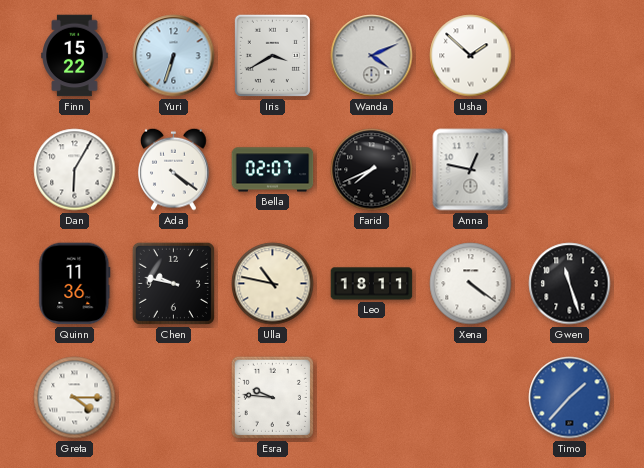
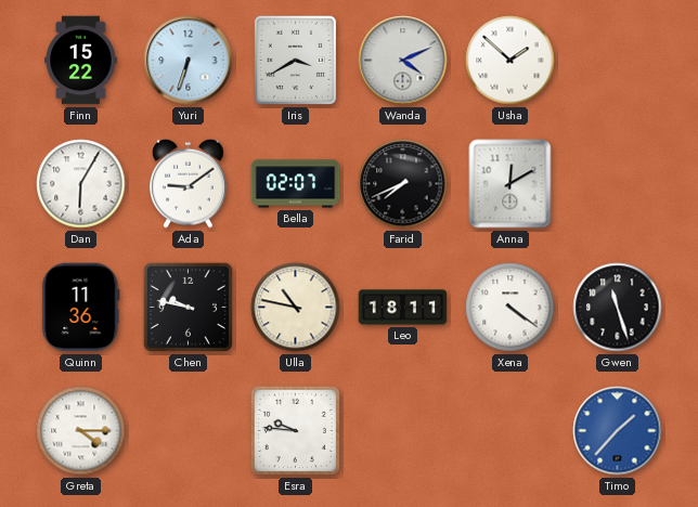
Ada: 4:21 -> 9:09
Anna: 12:47 -> 12:10
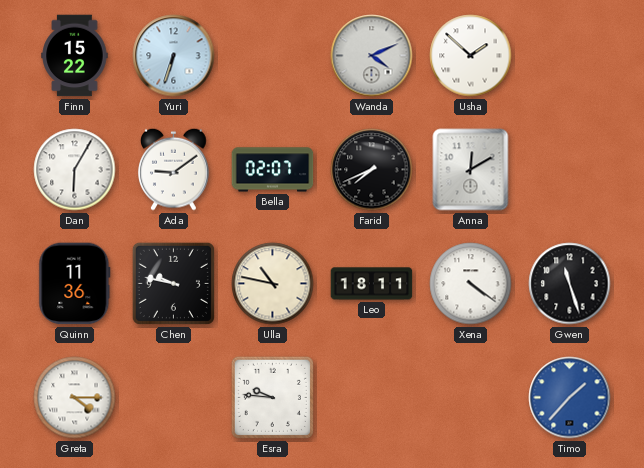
Iris: 3:40 -> none
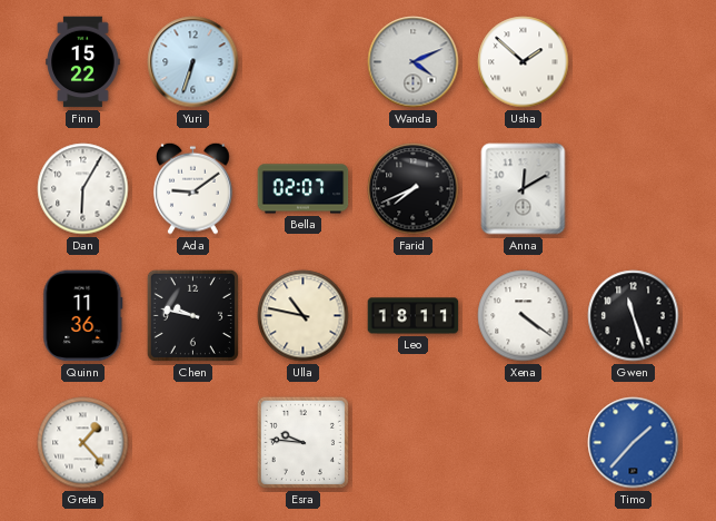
Greta: 4:15 -> 1:23
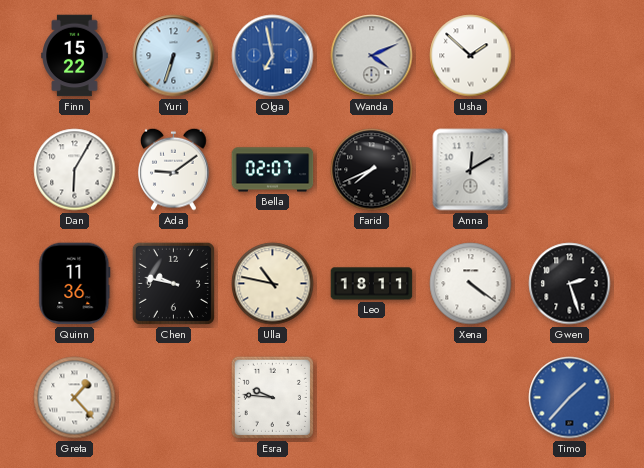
Olga: none -> 6:58
Gwen: 11:27 -> 2:27
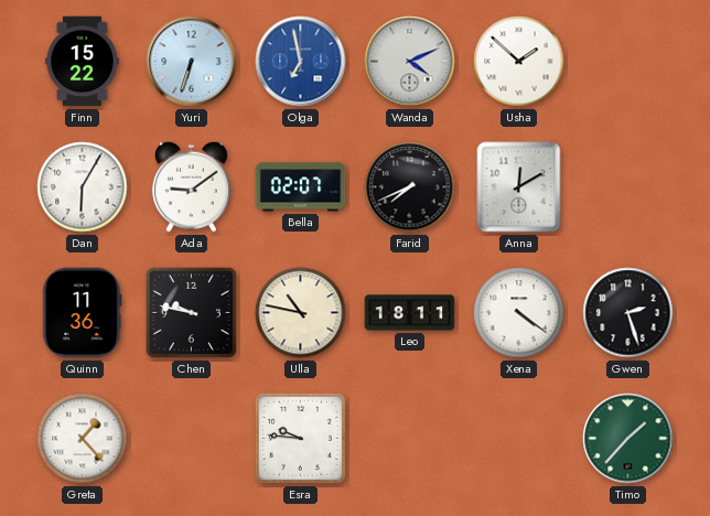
Timo dial: blue -> green
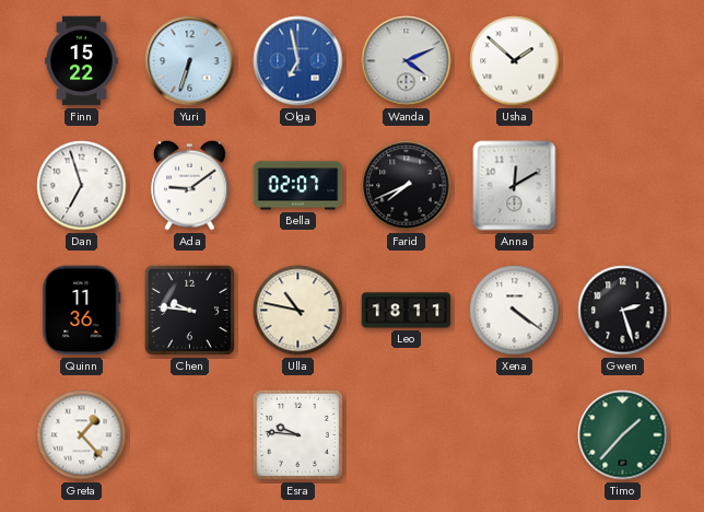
Dan: 6:05 -> 6:57
Chen: 9:47 -> 9:46
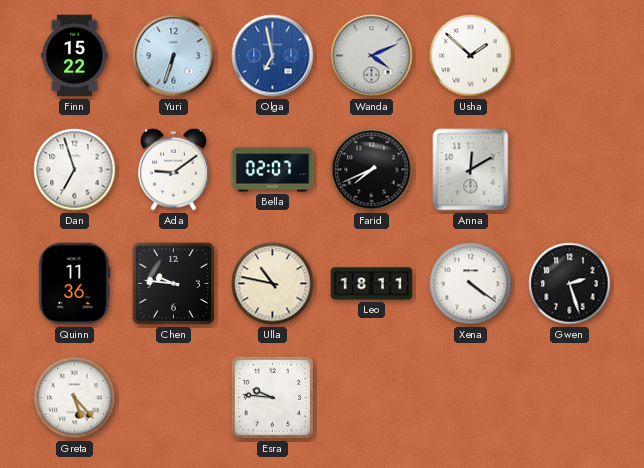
Greta: 1:23 -> 5:23
Timo: 1:37 -> none
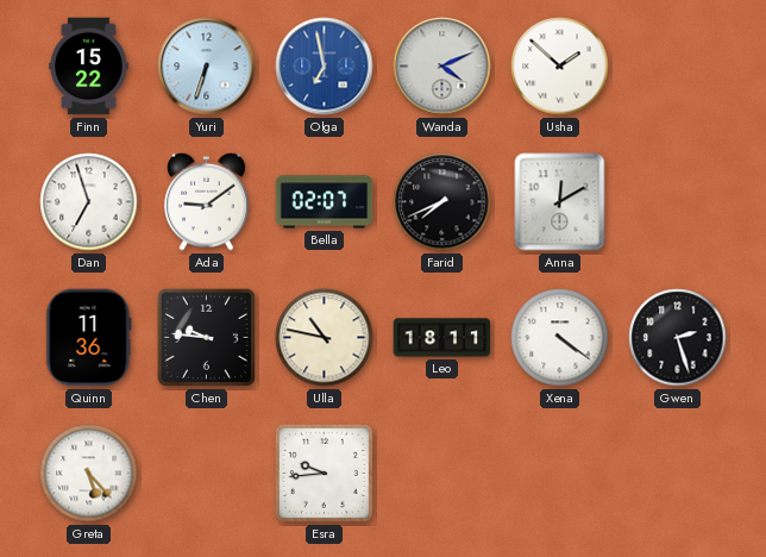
Esra: 9:46 -> 9:44
